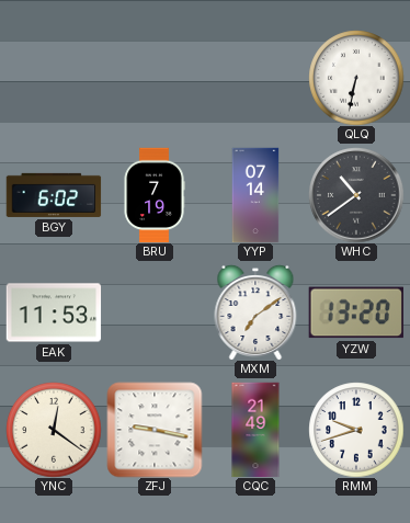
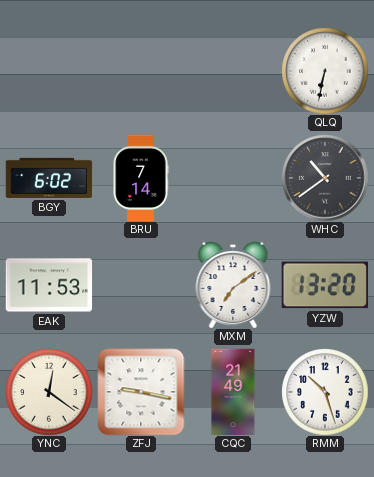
BRU: 7:19 -> 7:14
YYP: 07:14 -> none
RMM: 9:42 -> 10:27
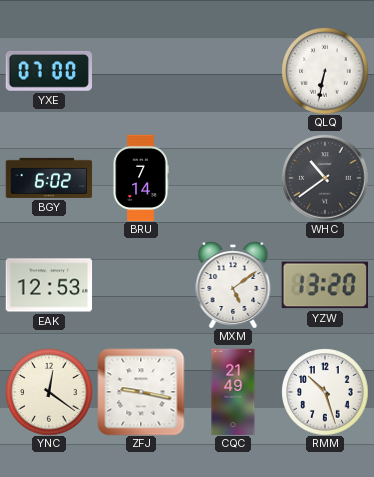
YXE: none -> 07:00
EAK: 11:53 -> 12:53
MXM: 7:09 -> 5:09
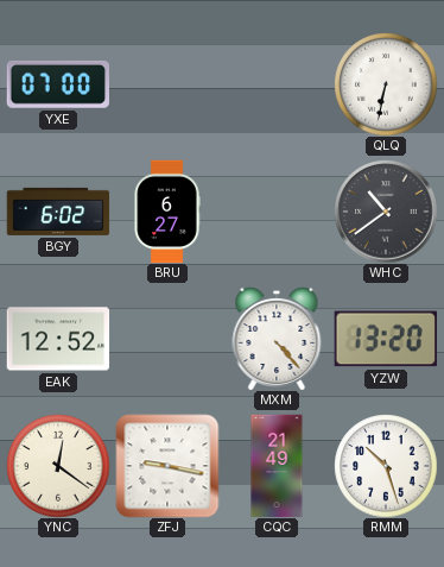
BRU: 7:14 -> 6:27
EAK: 12:53 -> 12:52
MXM: 5:09 -> 4:23
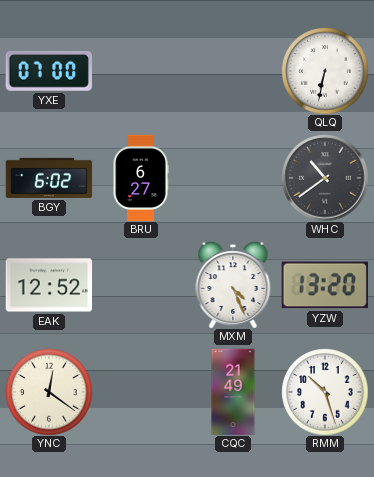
MXM: 4:23 -> 4:26
ZFJ: 9:17 -> none
